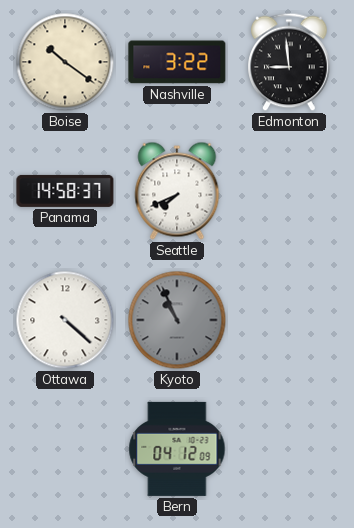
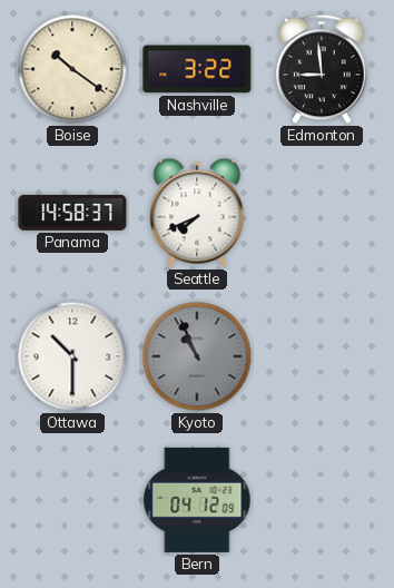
Ottawa: 4:22 -> 10:30
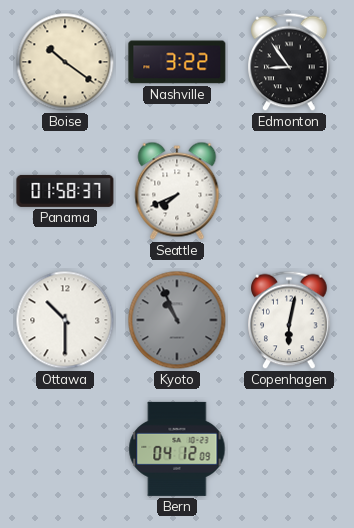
Edmonton: 8:59 -> 8:54
Panama: 14:58 -> 01:58
Copenhagen: none -> 6:02
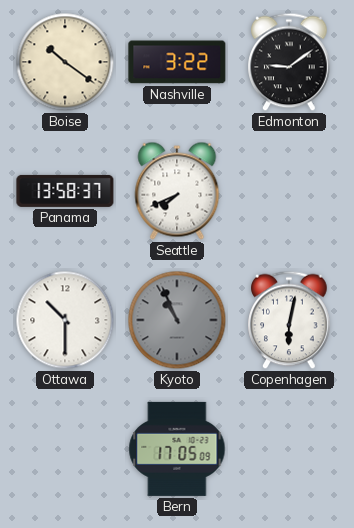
Edmonton: 8:54 -> 9:09
Panama: 01:58 -> 13:58
Bern: 04:12 -> 17:05
